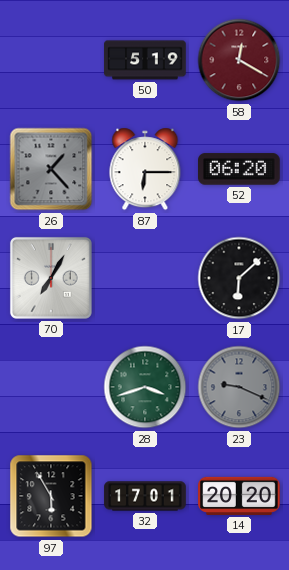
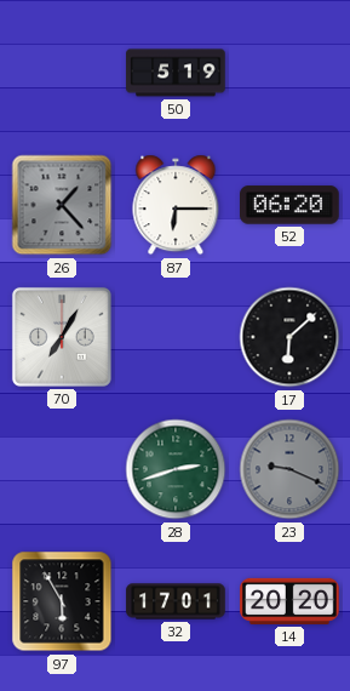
58: 12:20 -> none
28: 3:42 -> 2:42
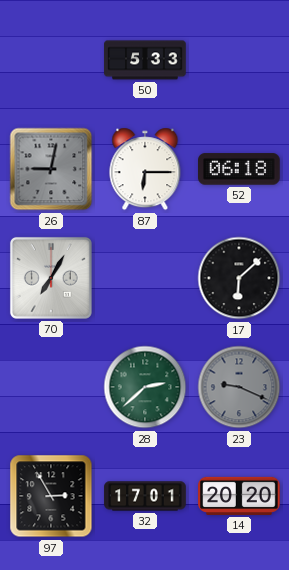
50: 5:19 -> 5:33
26: 1:23 -> 9:02
52: 06:20 -> 06:18
28: 2:42 -> 2:38
97: 5:55 -> 2:55
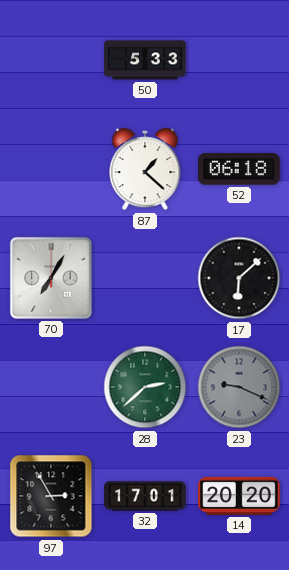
26: 9:02 -> none
87: 6:15 -> 1:22
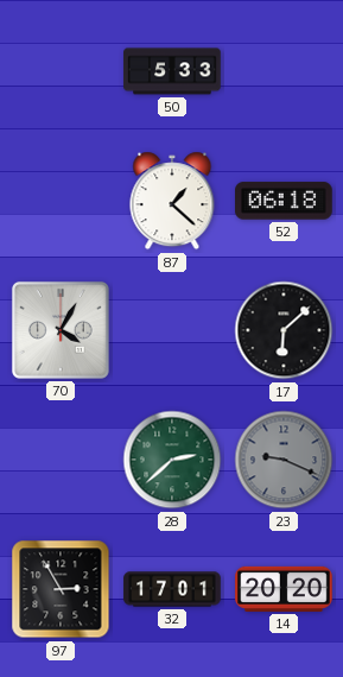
70: 7:05 -> 4:05
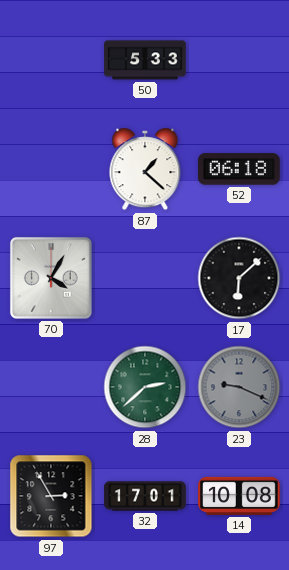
14: 20:20 -> 10:08
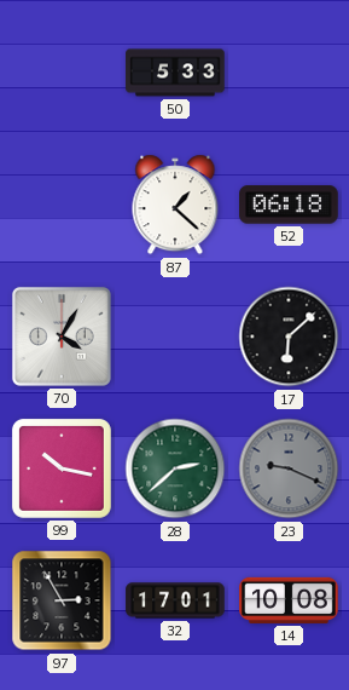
99: none -> 10:17
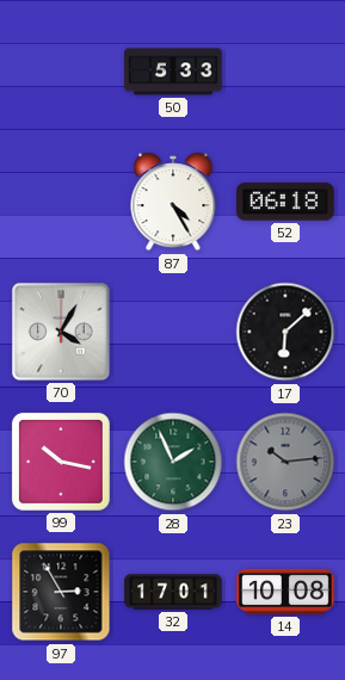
87: 1:22 -> 4:25
28: 2:38 -> 1:56
23: 9:19 -> 10:14
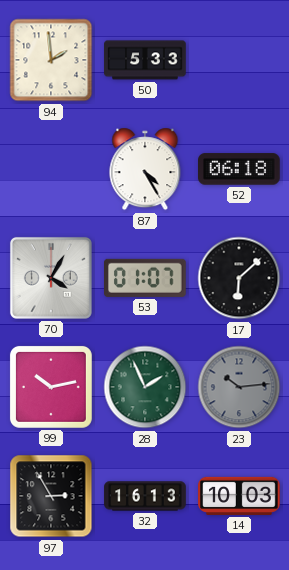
94: none -> 1:59
53: none -> 01:07
99: 10:17 -> 10:13
32: 17:01 -> 16:13
14: 10:08 -> 10:03
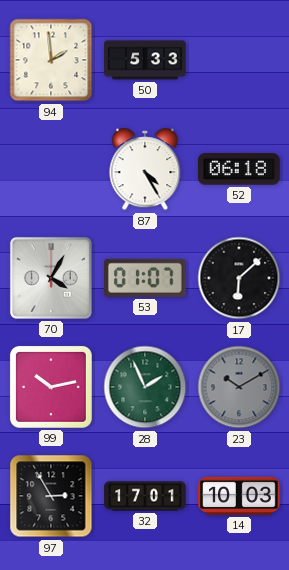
23: 10:14 -> 10:10
32: 16:13 -> 17:01
